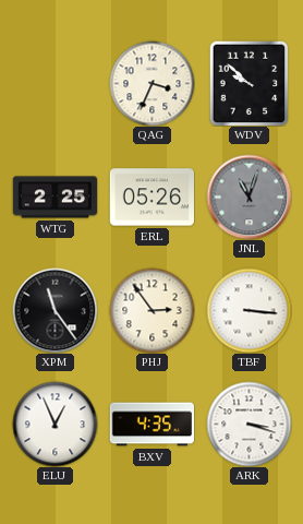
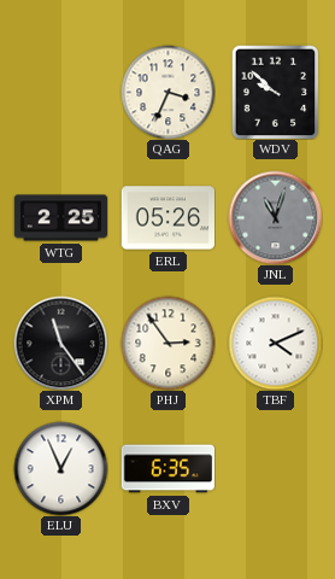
TBF: 3:16 -> 4:11
BXV: 4:35 -> 6:35
ARK: 3:18 -> none
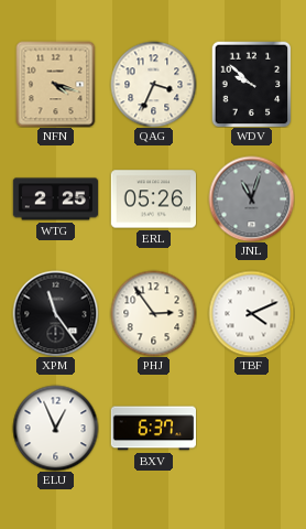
NFN: none -> 4:18
BXV: 6:35 -> 6:37
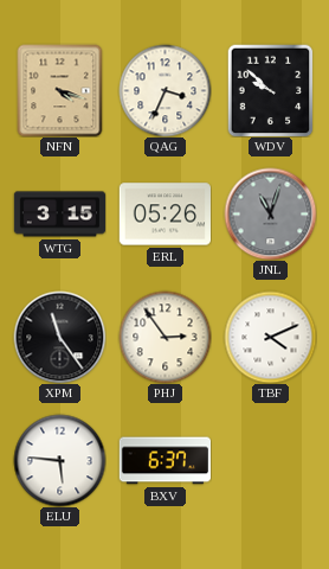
WTG: 2:25 -> 3:15
ELU: 12:56 -> 5:46
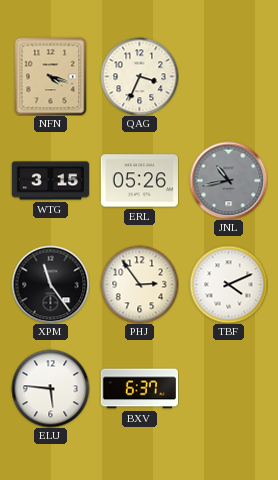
WDV: 9:52 -> none
JNL: 11:03 -> 10:43
